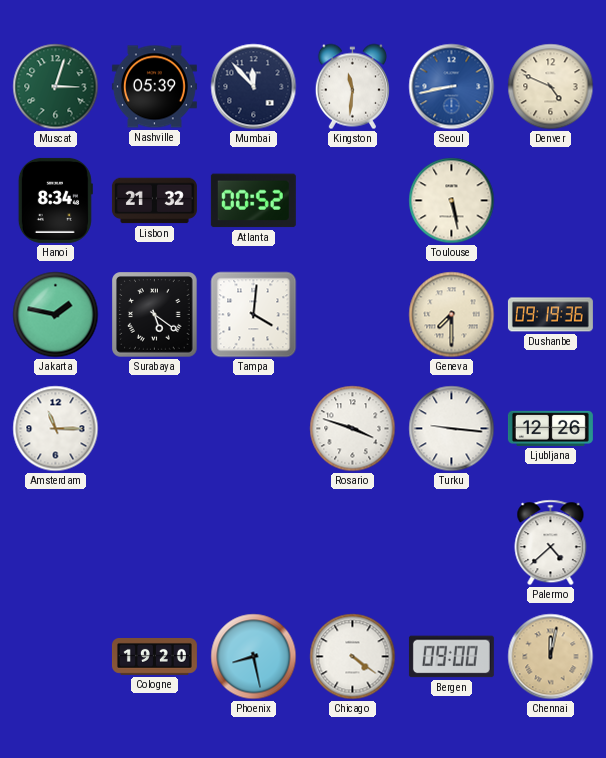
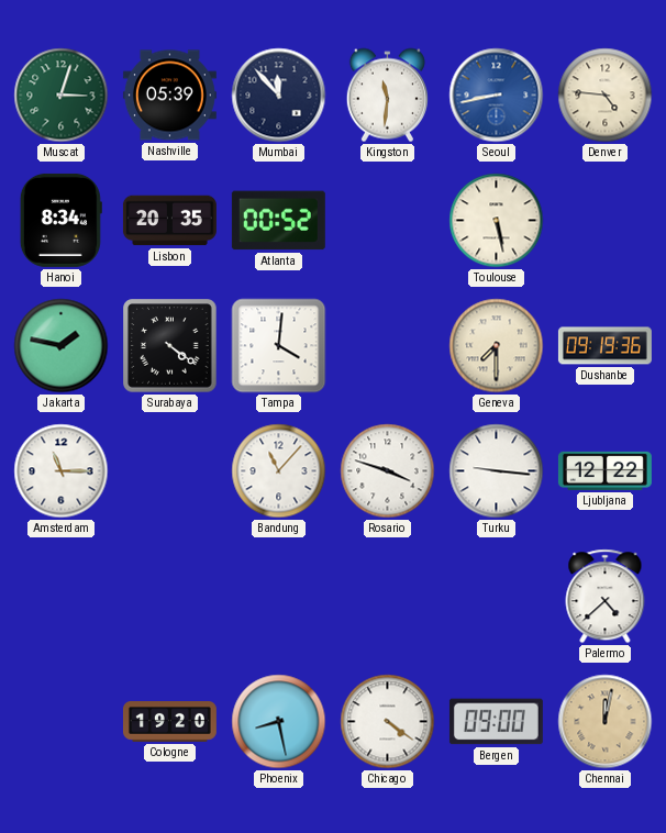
Denver: 4:49 -> 4:46
Lisbon: 21:32 -> 20:35
Surabaya: 5:21 -> 4:21
Bandung: none -> 11:07
Ljubljana: 12:26 -> 12:22
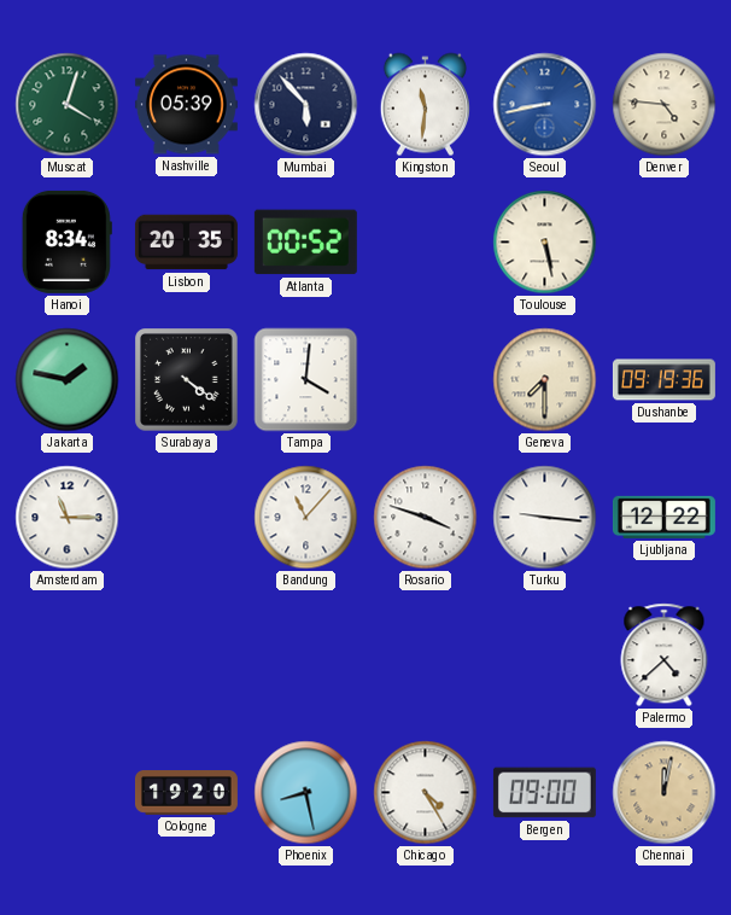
Muscat: 3:03 -> 4:03
Mumbai: 11:53 -> 5:53
Chicago: 4:21 -> 4:25
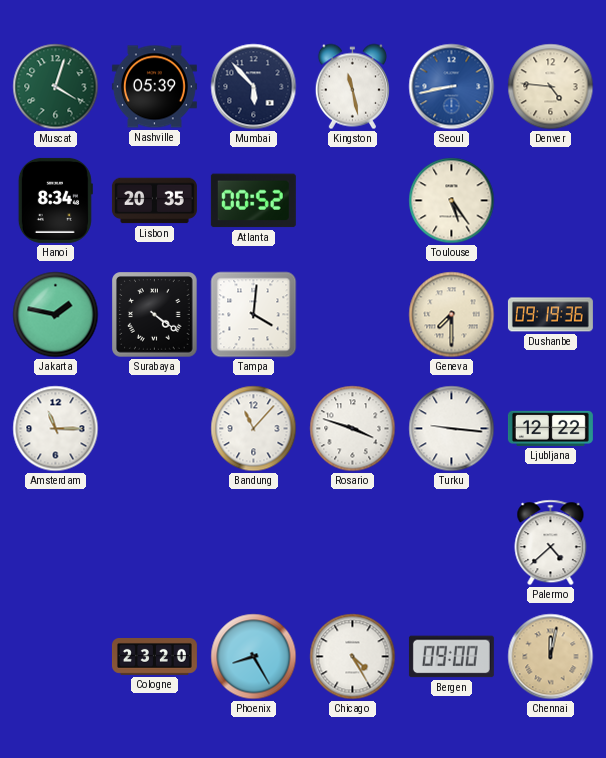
Kingston: 11:31 -> 11:28
Toulouse: 5:28 -> 5:24
Cologne: 19:20 -> 23:20
Phoenix: 8:28 -> 8:25
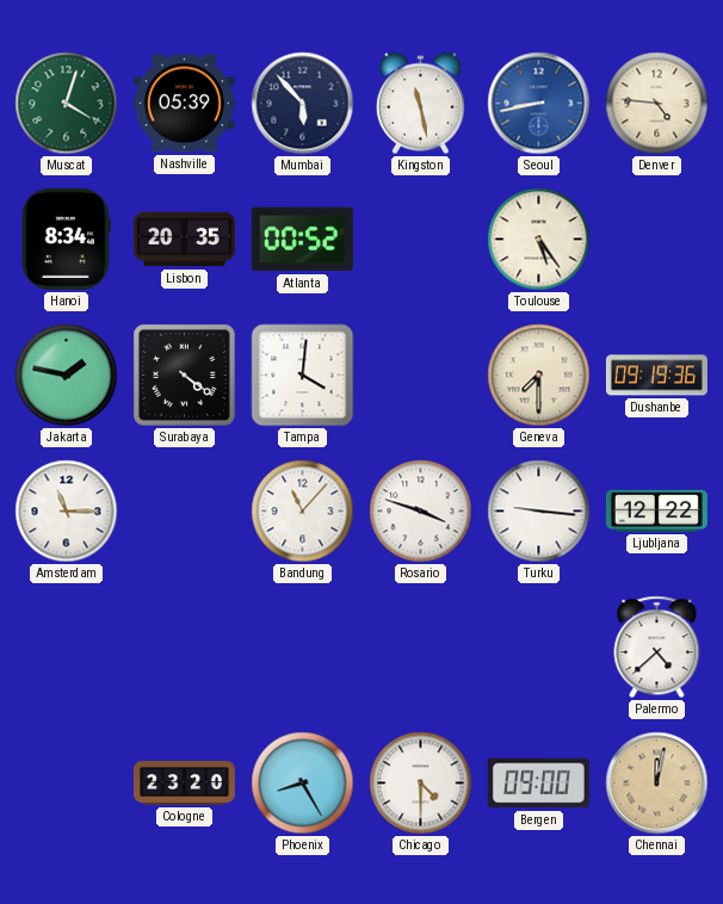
Chicago: 4:25 -> 4:30
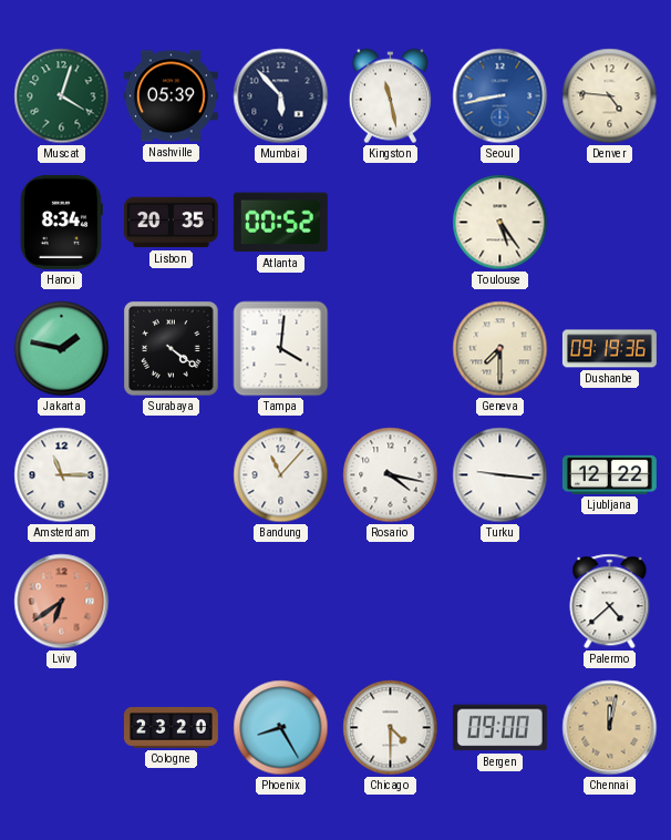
Rosario: 3:48 -> 4:17
Lviv: none -> 6:39
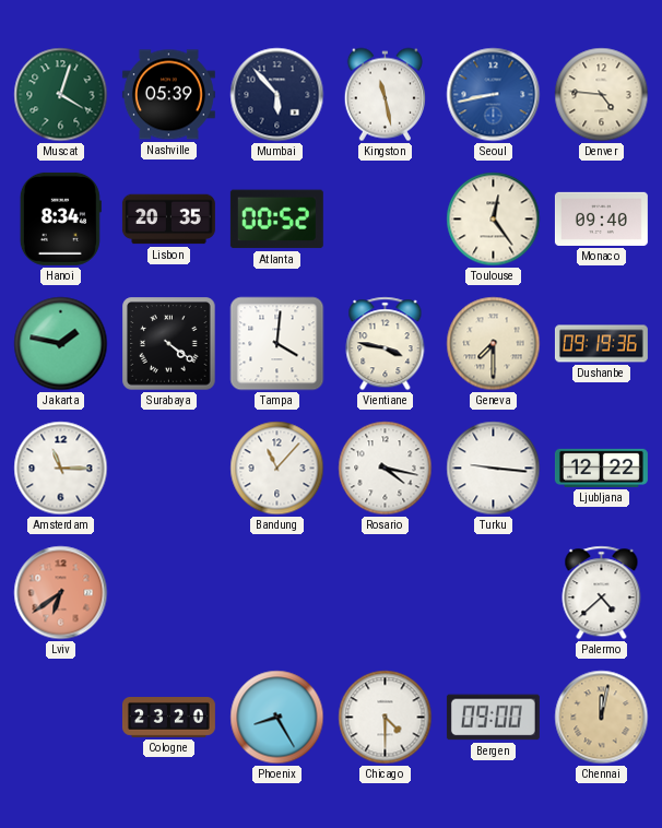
Toulouse: 5:24 -> 12:24
Monaco: none -> 09:40
Vientiane: none -> 3:47
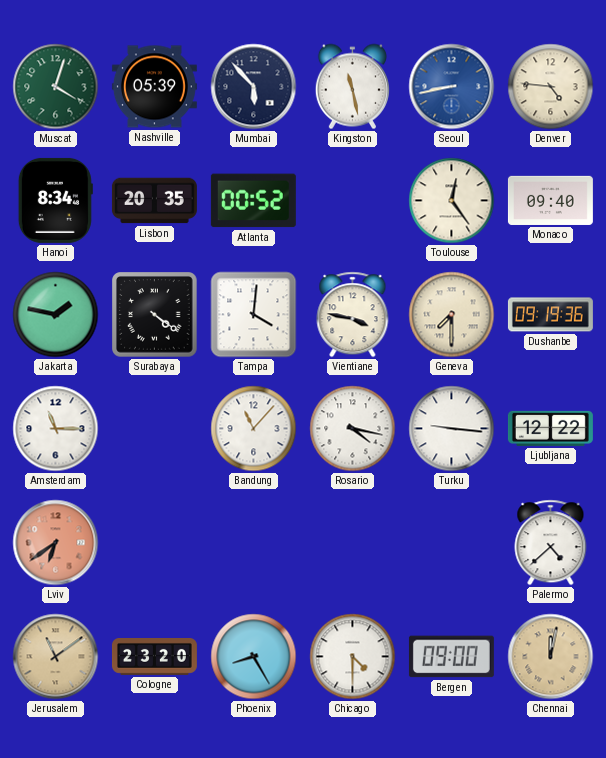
Jerusalem: none -> 11:09
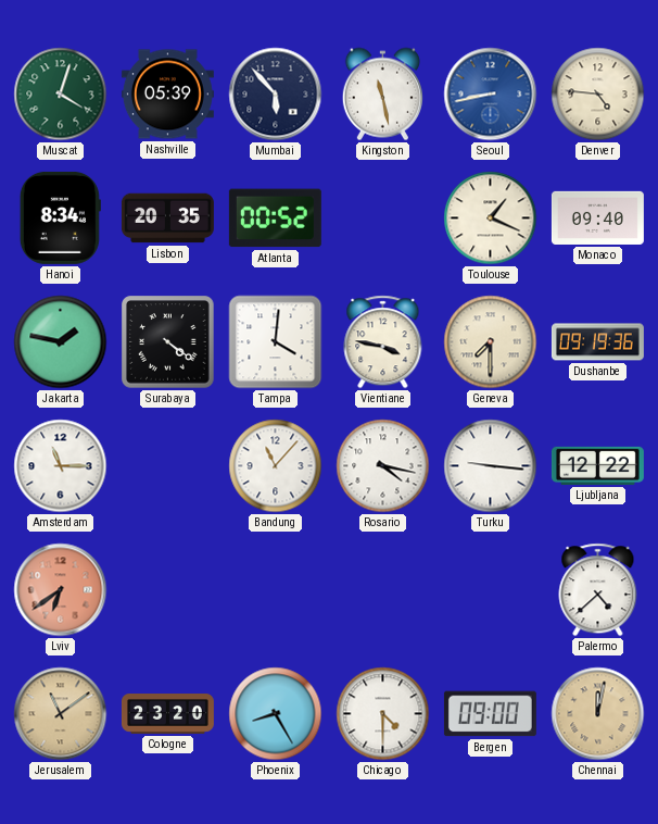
Toulouse: 12:24 -> 1:19
